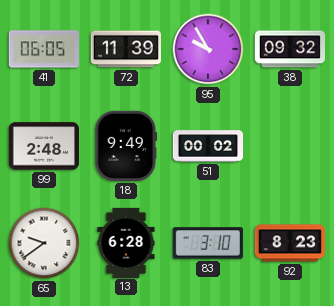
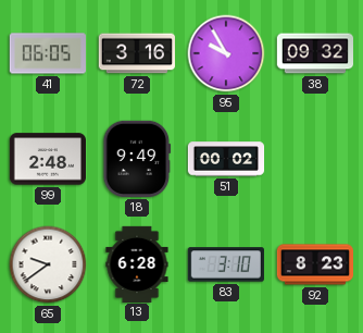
72: 11:39 -> 3:16
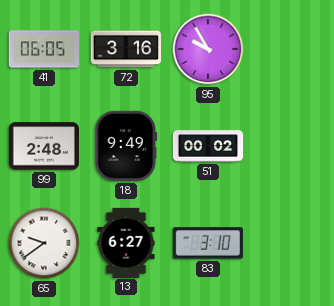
38: 09:32 -> none
13: 6:28 -> 6:27
92: 8:23 -> none
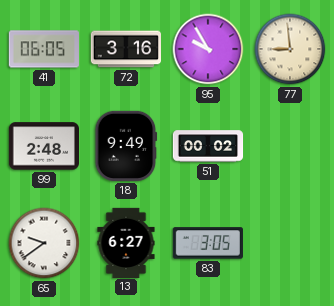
77: none -> 8:59
83: 3:10 -> 3:05
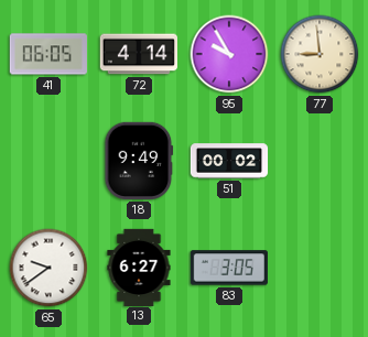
72: 3:16 -> 4:14
99: 2:48 -> none
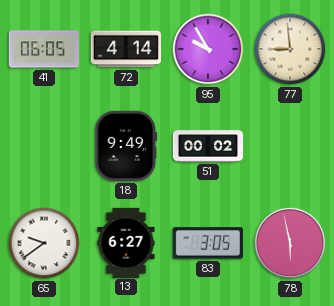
78: none -> 5:58
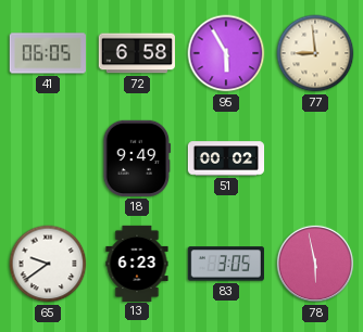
72: 4:14 -> 6:58
95: 9:55 -> 5:55
13: 6:27 -> 6:23
